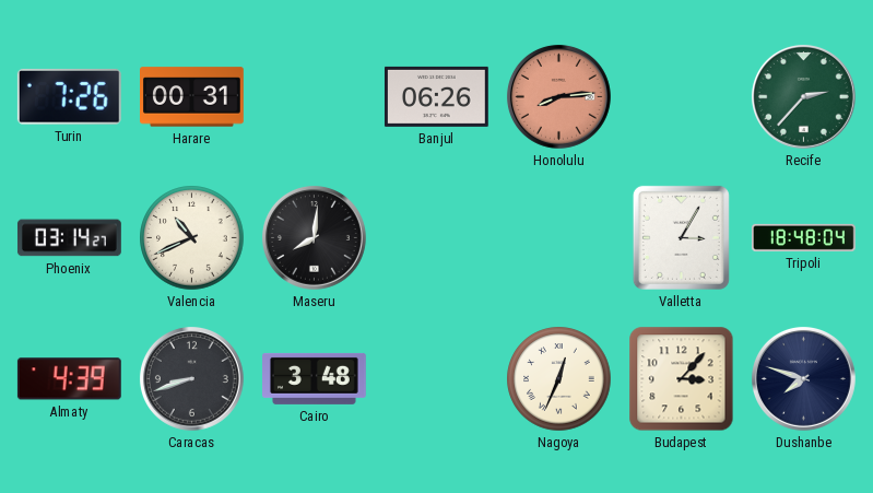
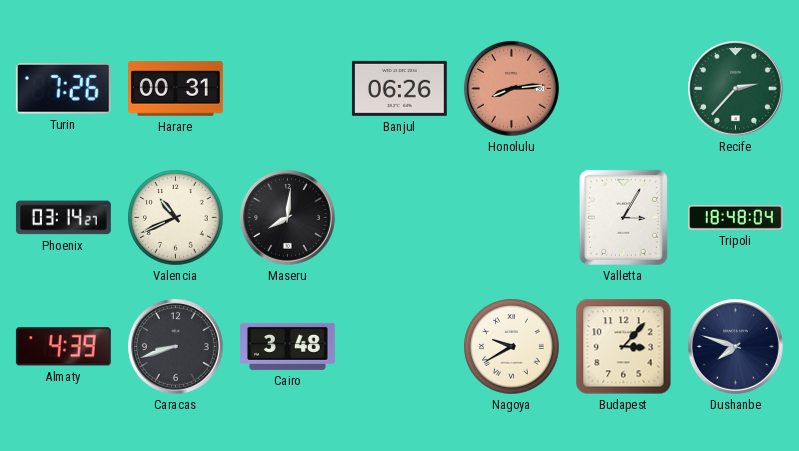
Nagoya: 12:34 -> 9:40
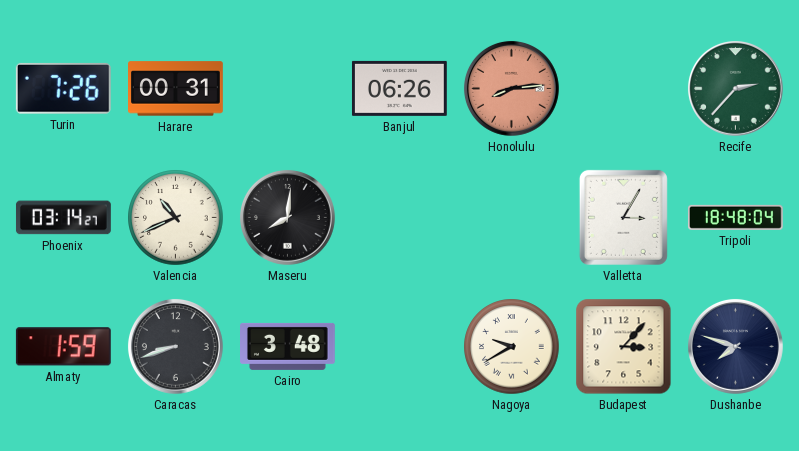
Almaty: 4:39 -> 1:59
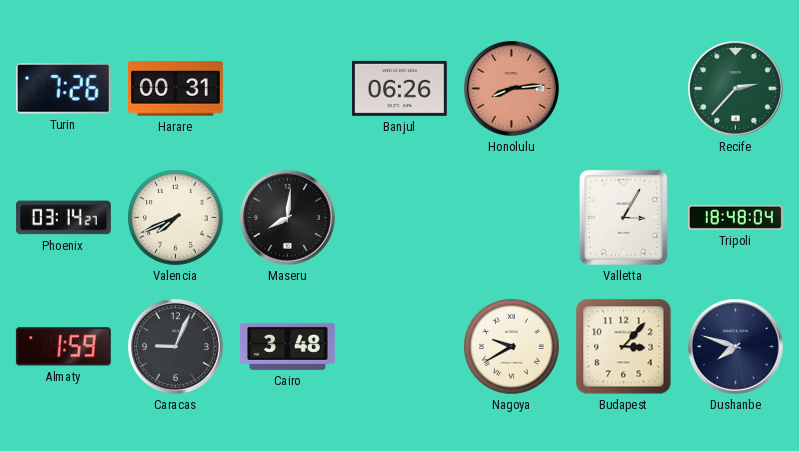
Valencia: 10:41 -> 7:41
Caracas: 8:42 -> 9:04
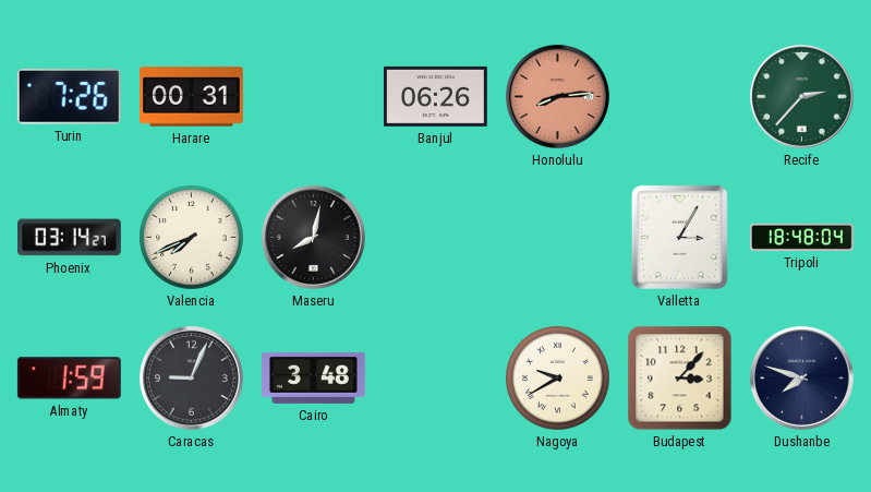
Maseru: 8:01 -> 8:02
